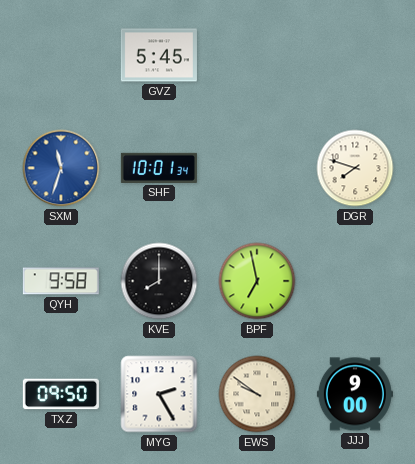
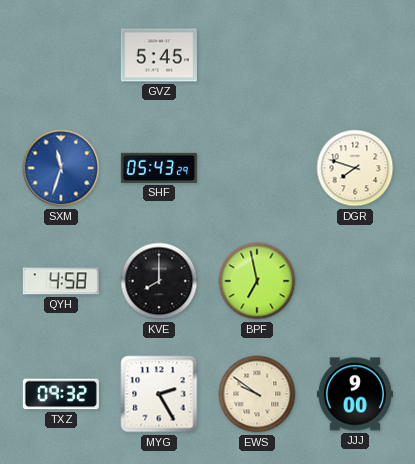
SHF: 10:01 -> 05:43
QYH: 9:58 -> 4:58
TXZ: 09:50 -> 09:32
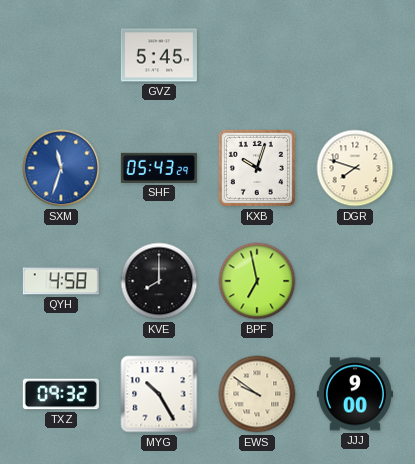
KXB: none -> 10:03
MYG: 2:25 -> 10:25
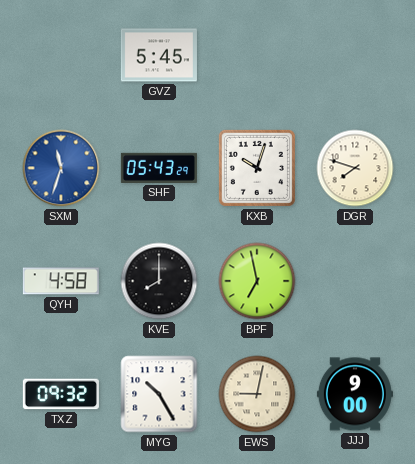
EWS: 9:51 -> 9:02
